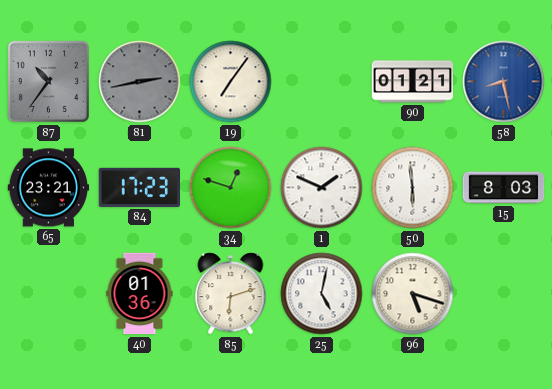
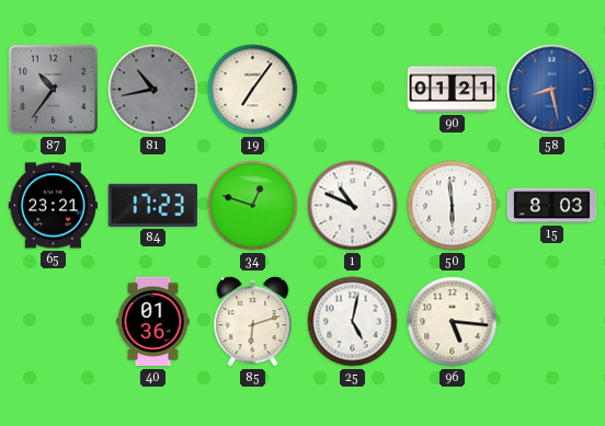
81: 2:43 -> 10:43
1: 1:49 -> 10:49
96: 5:18 -> 5:16
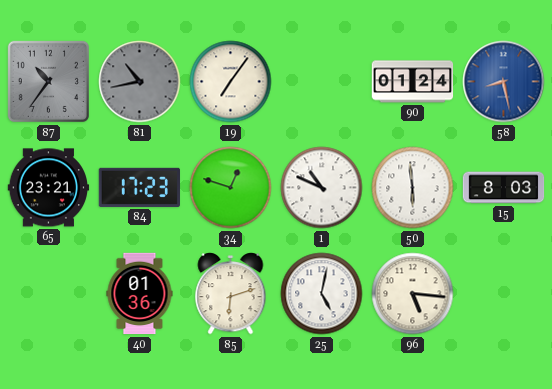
90: 01:21 -> 01:24
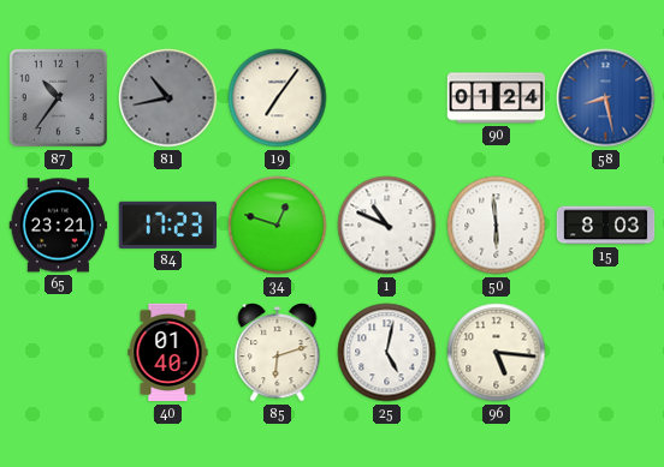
40: 01:36 -> 01:40
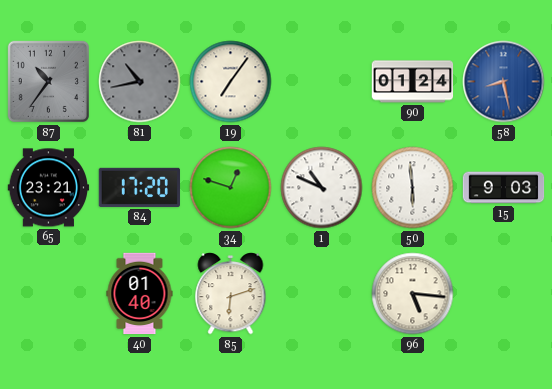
84: 17:23 -> 17:20
15: 8:03 -> 9:03
25: 5:02 -> none
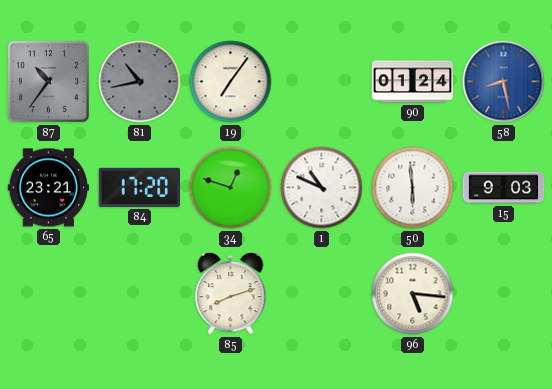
40: 01:40 -> none
85: 6:12 -> 8:12
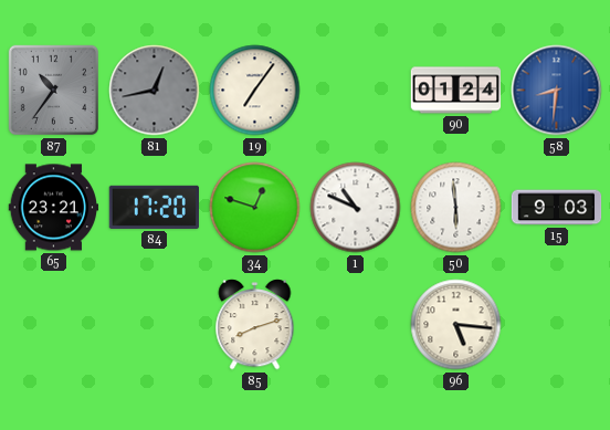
81: 10:43 -> 12:43
58: 8:28 -> 8:31
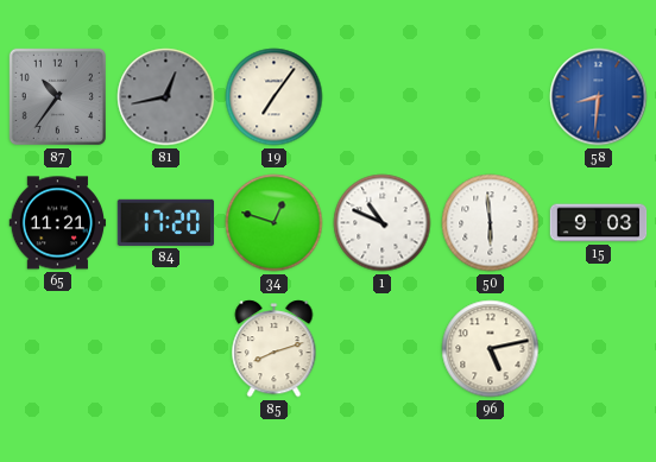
90: 01:24 -> none
65: 23:21 -> 11:21
96: 5:16 -> 5:13
